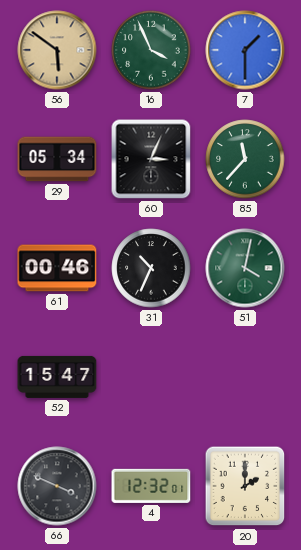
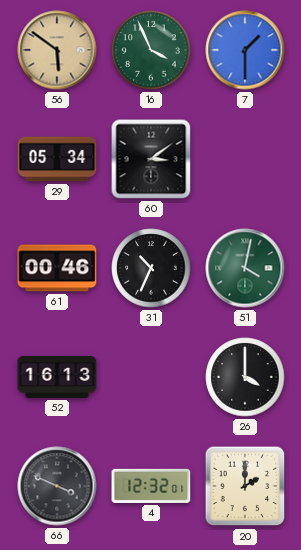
60: 3:04 -> 3:09
85: 11:37 -> none
52: 15:47 -> 16:13
26: none -> 4:00
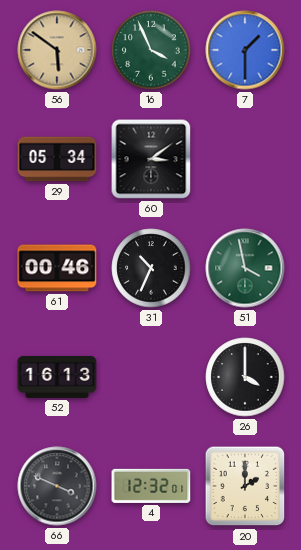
51: 4:02 -> 3:58
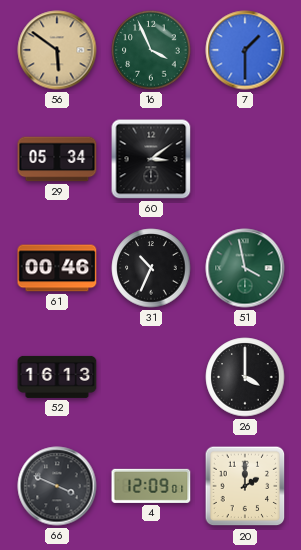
4: 12:32 -> 12:09
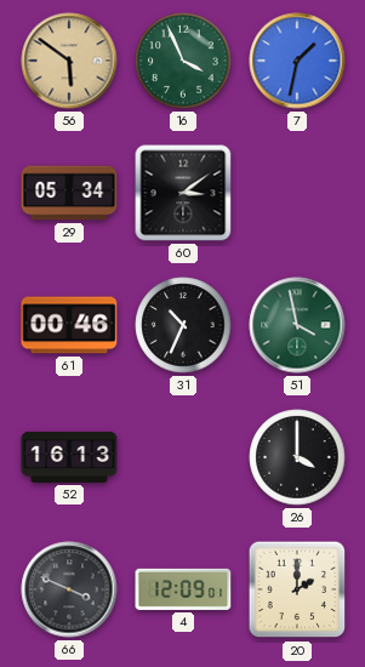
7: 1:30 -> 1:32
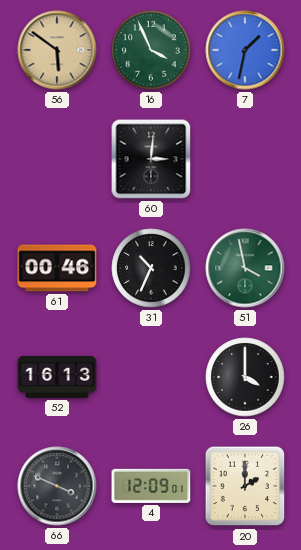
29: 05:34 -> none
60: 3:09 -> 3:01
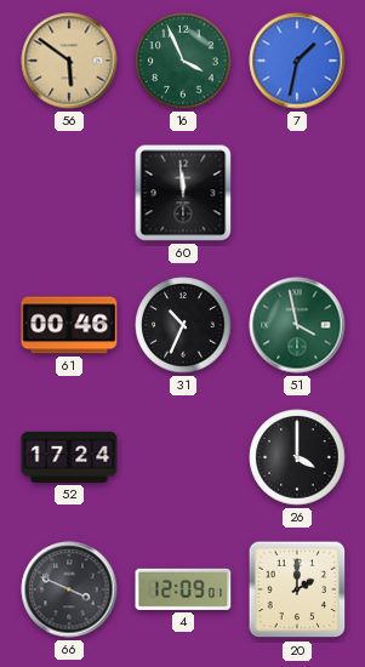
60: 3:01 -> 11:59
52: 16:13 -> 17:24
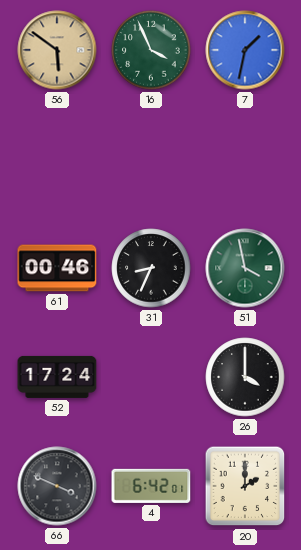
60: 11:59 -> none
31: 10:34 -> 8:34
4: 12:09 -> 6:42
